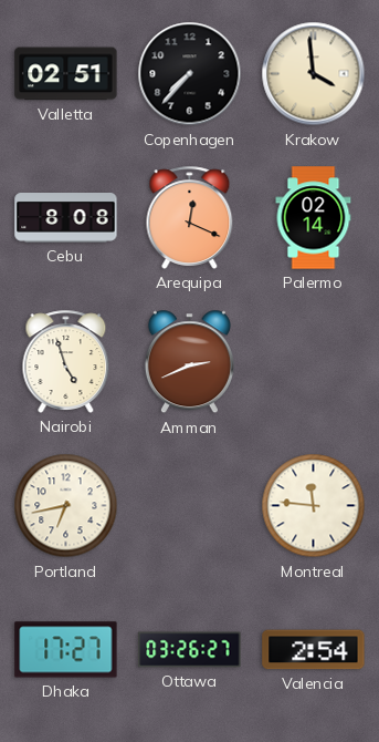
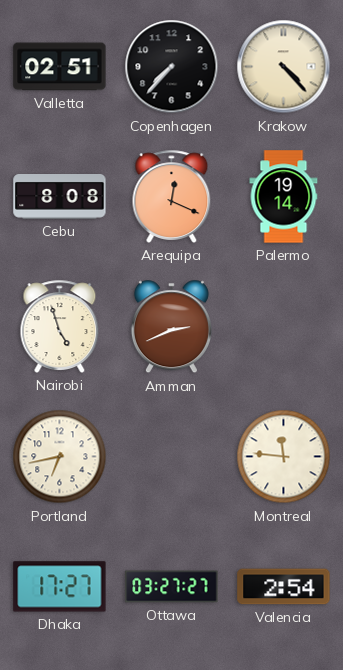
Krakow: 3:59 -> 4:23
Palermo: 02:14 -> 19:14
Ottawa: 03:26 -> 03:27
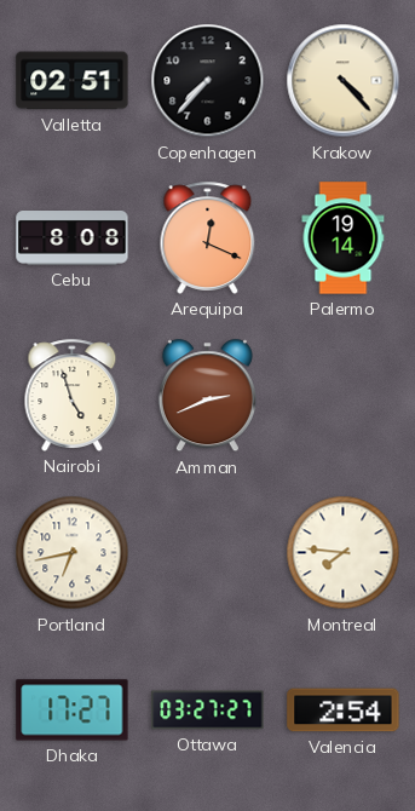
Montreal: 11:46 -> 7:46
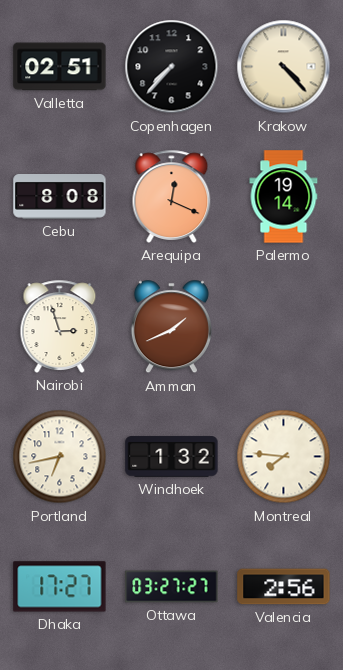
Nairobi: 4:57 -> 2:57
Amman: 2:41 -> 1:41
Windhoek: none -> 1:32
Valencia: 2:54 -> 2:56
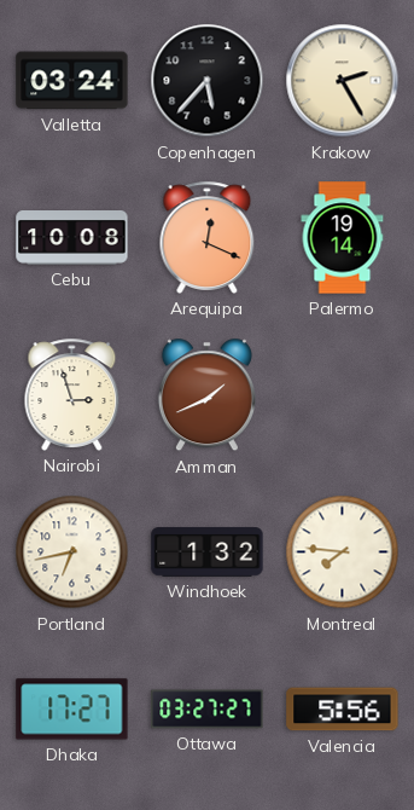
Valletta: 02:51 -> 03:24
Copenhagen: 7:37 -> 5:37
Krakow: 4:23 -> 2:25
Cebu: 8:08 -> 10:08
Valencia: 2:56 -> 5:56
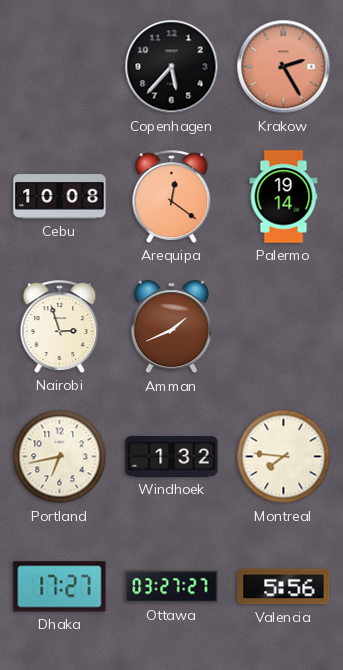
Valletta: 03:24 -> none
Krakow dial: cream -> salmon
Arequipa: 12:19 -> 12:21
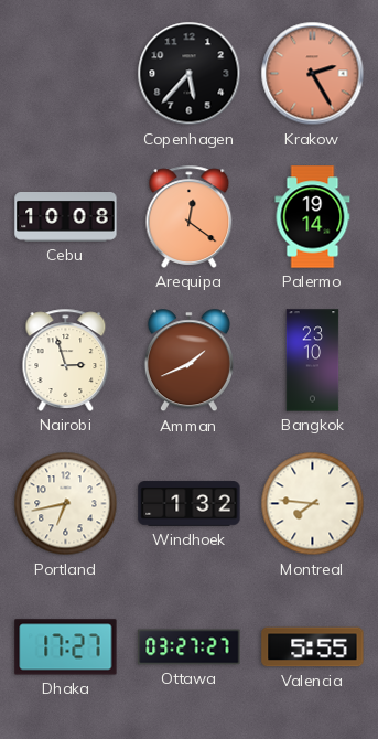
Bangkok: none -> 23:10
Valencia: 5:56 -> 5:55
